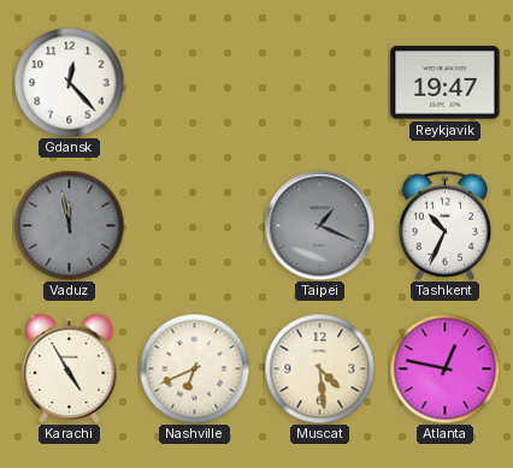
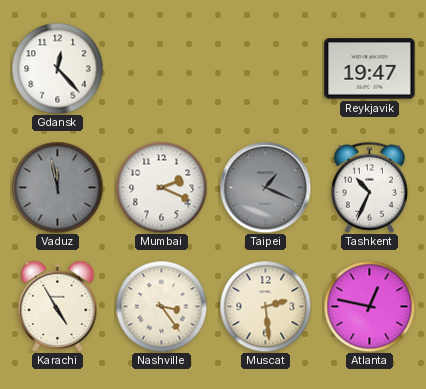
Mumbai: none -> 2:19
Nashville: 6:41 -> 3:24
Muscat: 4:29 -> 2:29
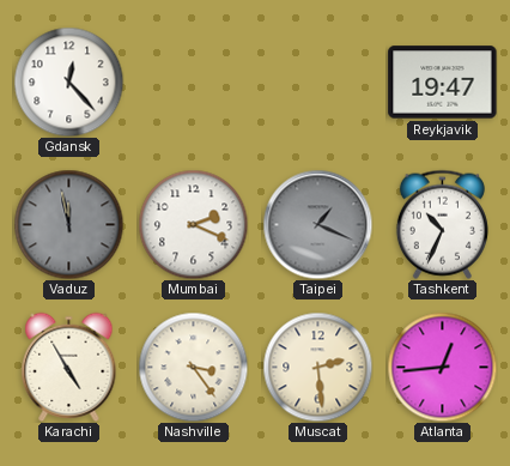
Atlanta: 12:47 -> 12:44
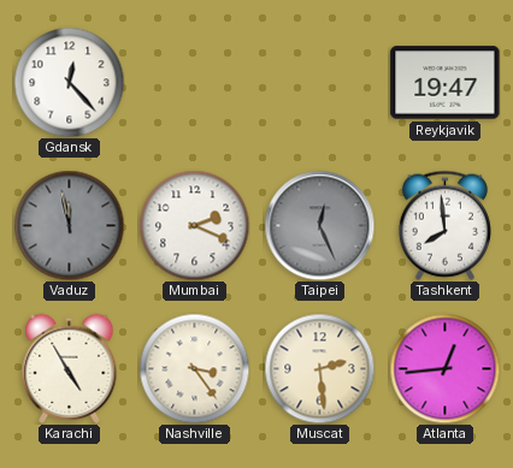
Taipei: 1:19 -> 12:26
Tashkent: 10:34 -> 7:59
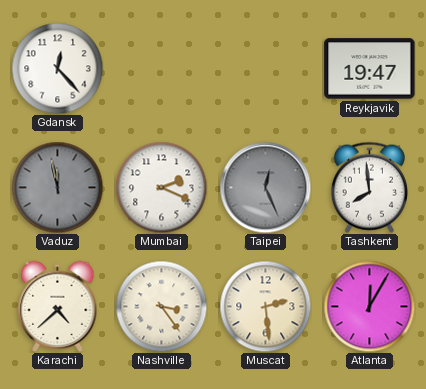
Karachi: 4:55 -> 4:38
Atlanta: 12:44 -> 12:05
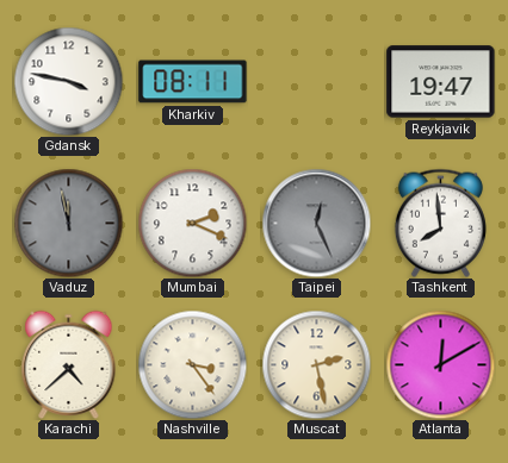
Gdansk: 12:23 -> 3:47
Kharkiv: none -> 08:11
Muscat: 2:29 -> 2:28
Atlanta: 12:05 -> 12:10
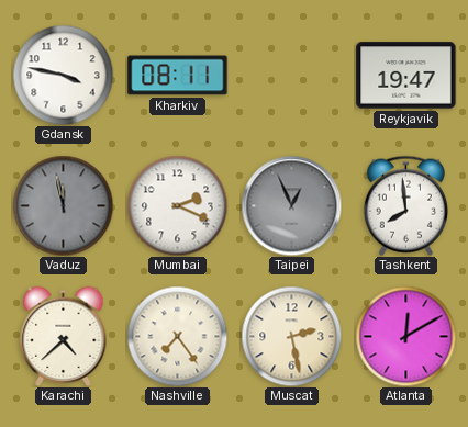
Taipei: 12:26 -> 12:56
Nashville: 3:24 -> 7:24
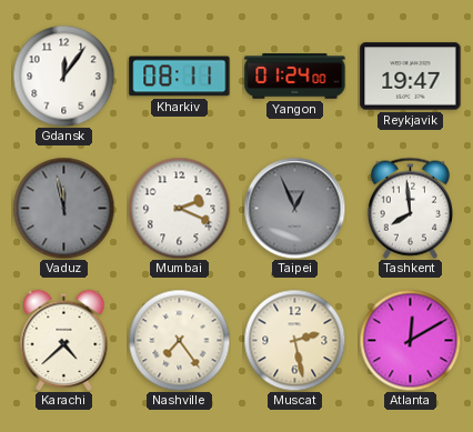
Gdansk: 3:47 -> 12:06
Yangon: none -> 01:24
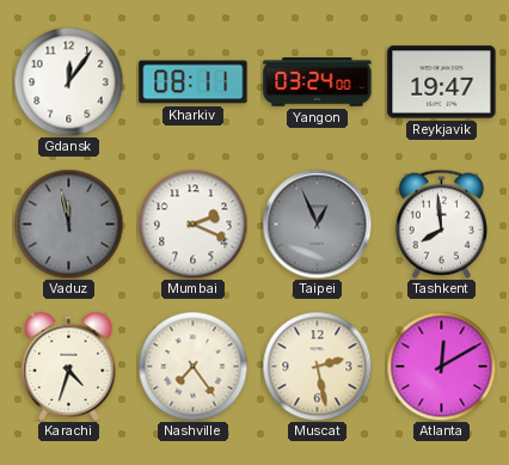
Yangon: 01:24 -> 03:24
Karachi: 4:38 -> 4:33
